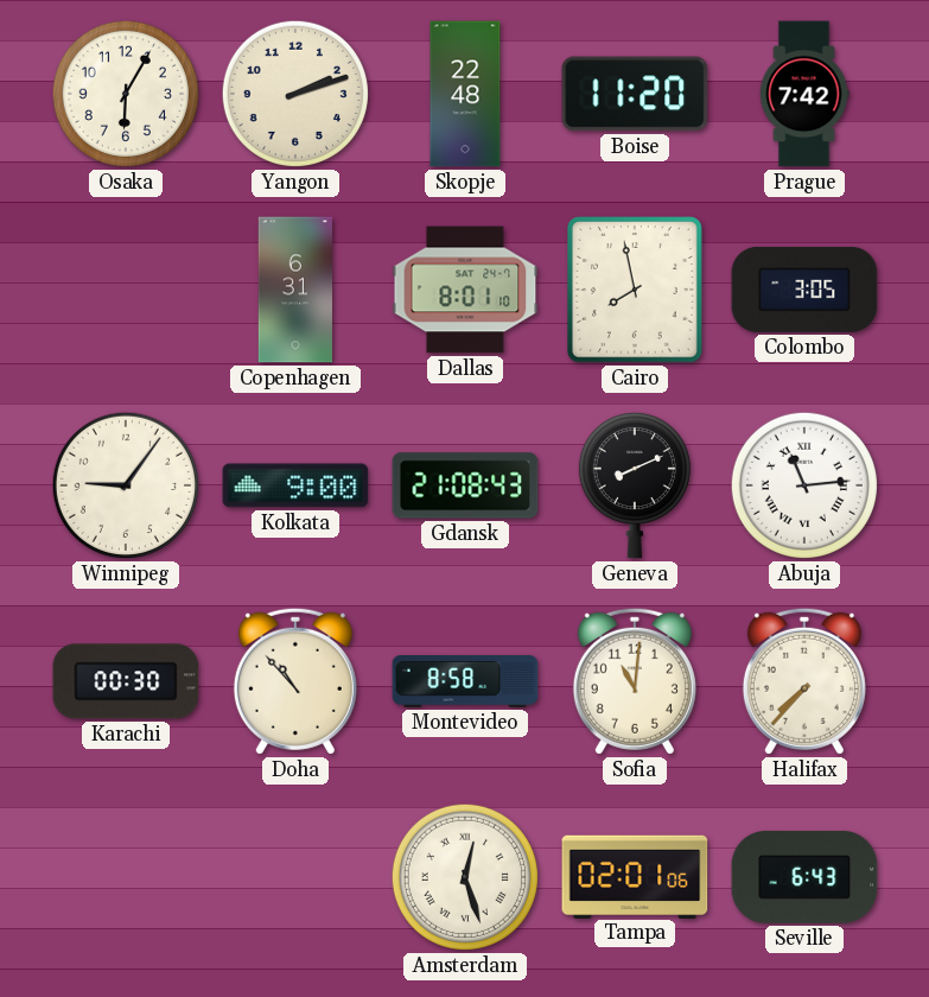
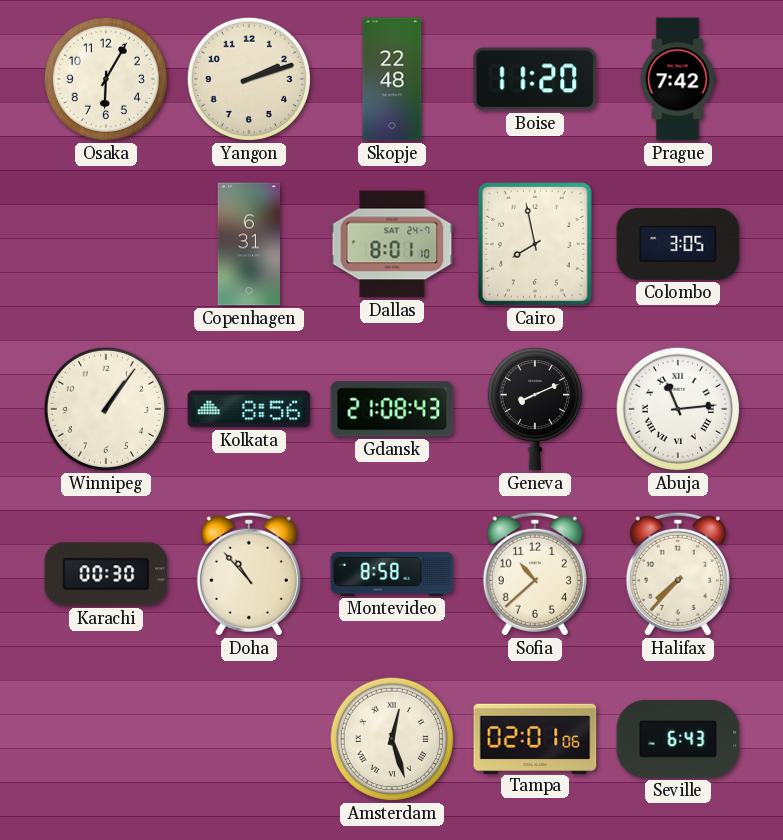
Winnipeg: 9:06 -> 1:06
Kolkata: 9:00 -> 8:56
Sofia: 11:01 -> 10:38
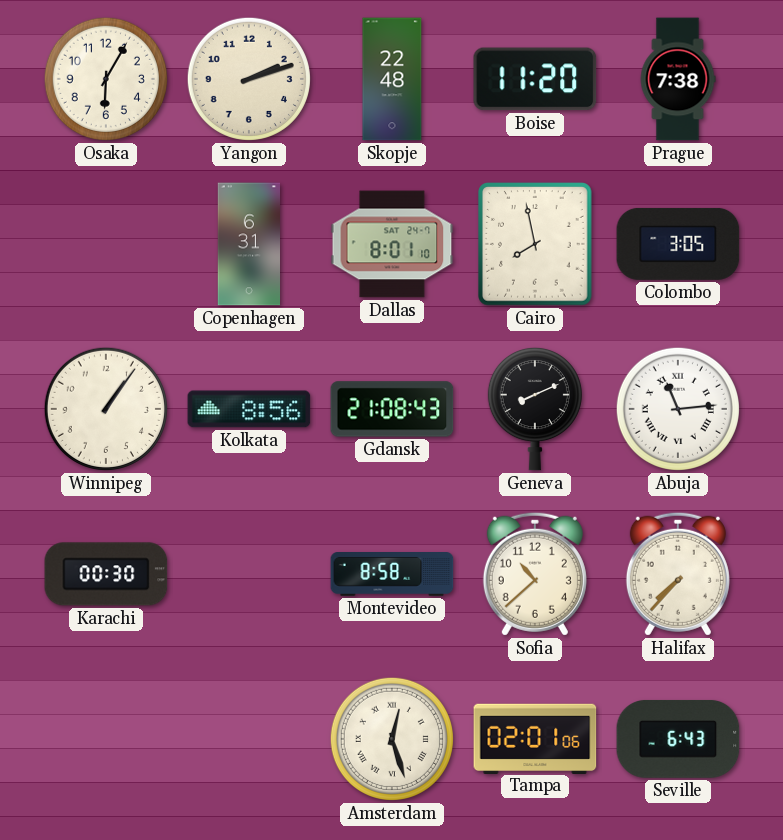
Prague: 7:42 -> 7:38
Doha: 10:53 -> none
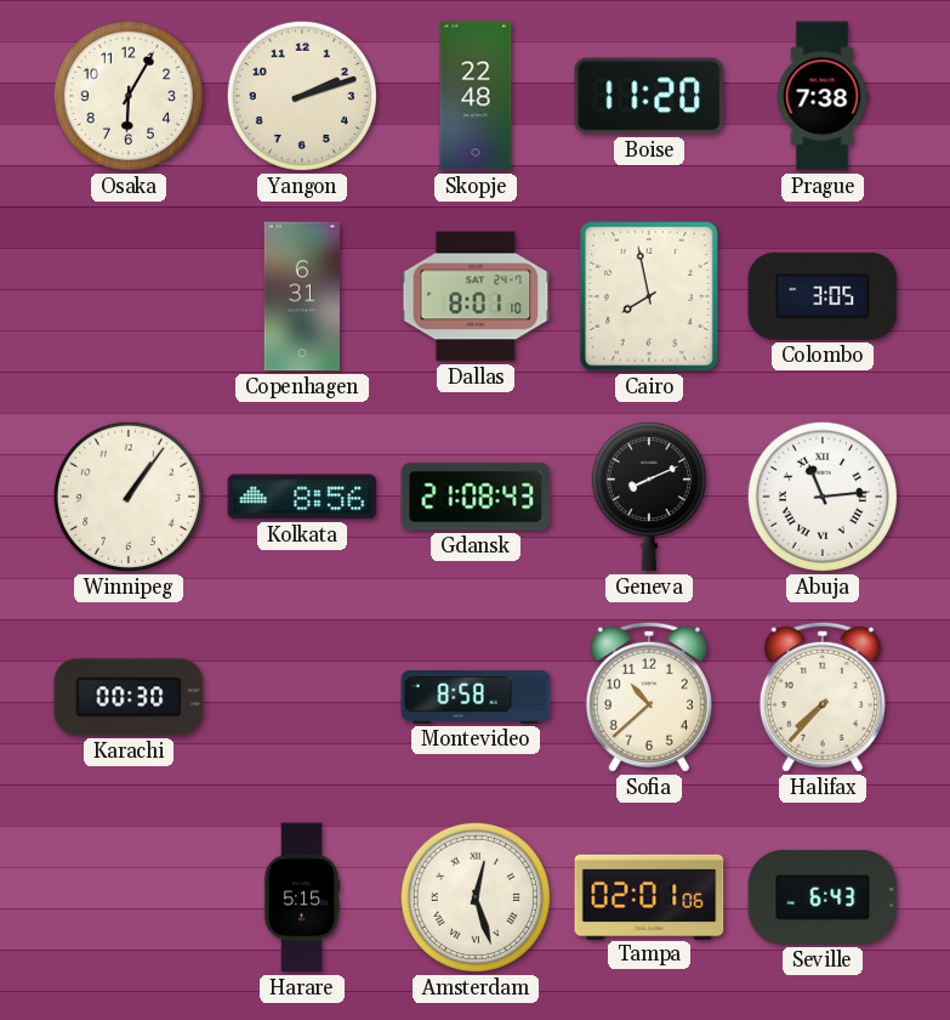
Harare: none -> 5:15
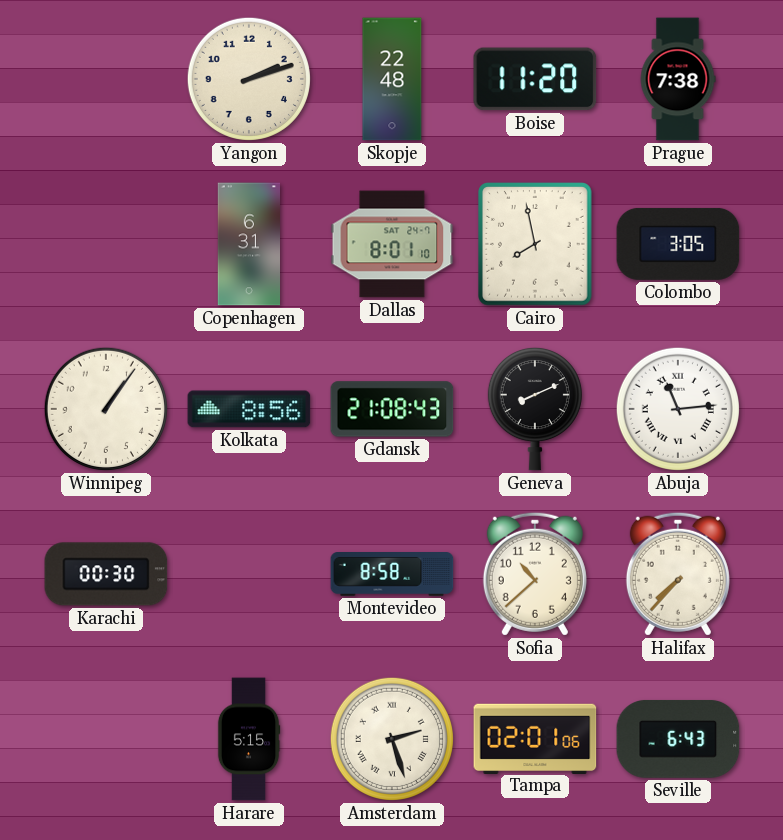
Osaka: 6:05 -> none
Amsterdam: 12:27 -> 2:27
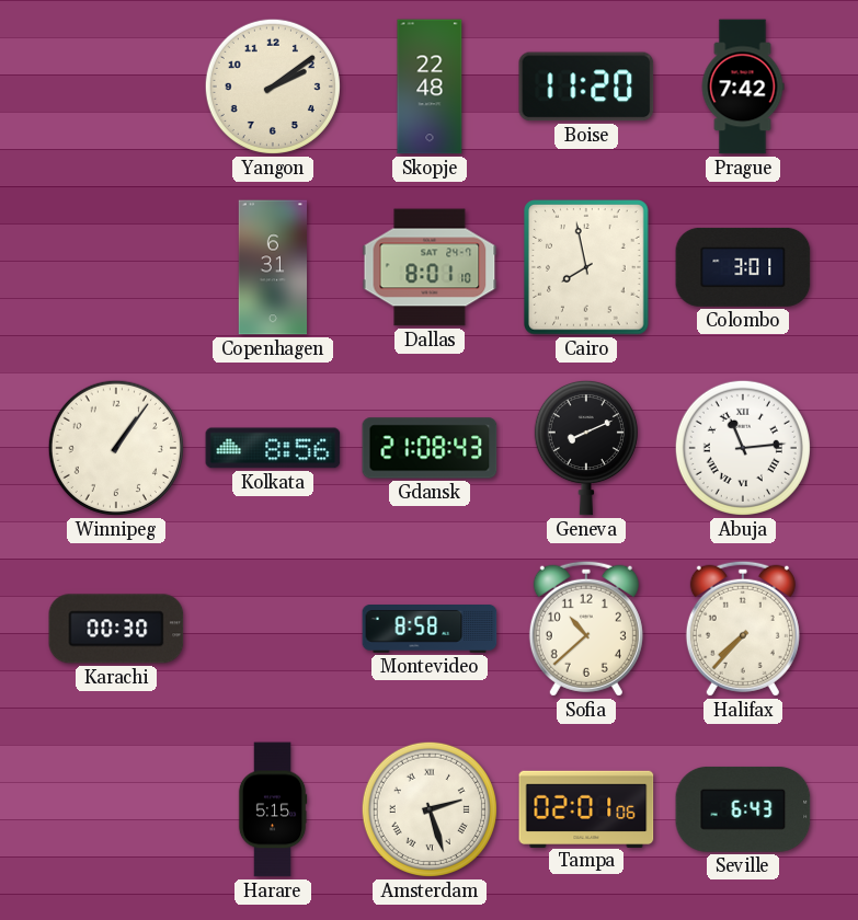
Yangon: 2:12 -> 2:09
Prague: 7:38 -> 7:42
Colombo: 3:05 -> 3:01
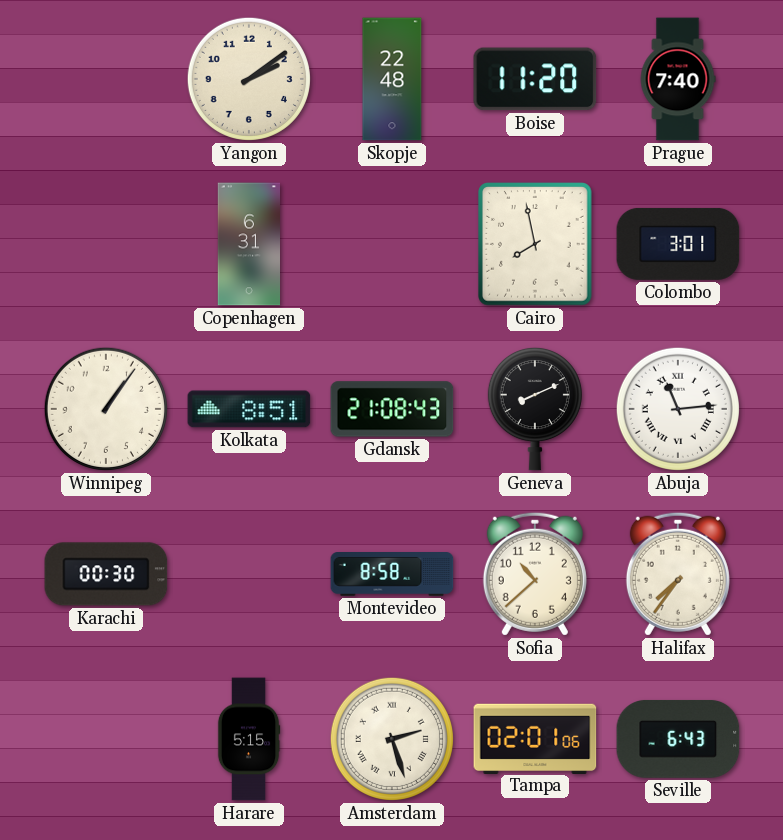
Prague: 7:42 -> 7:40
Dallas: 8:01 -> none
Kolkata: 8:56 -> 8:51
Halifax: 7:37 -> 7:36
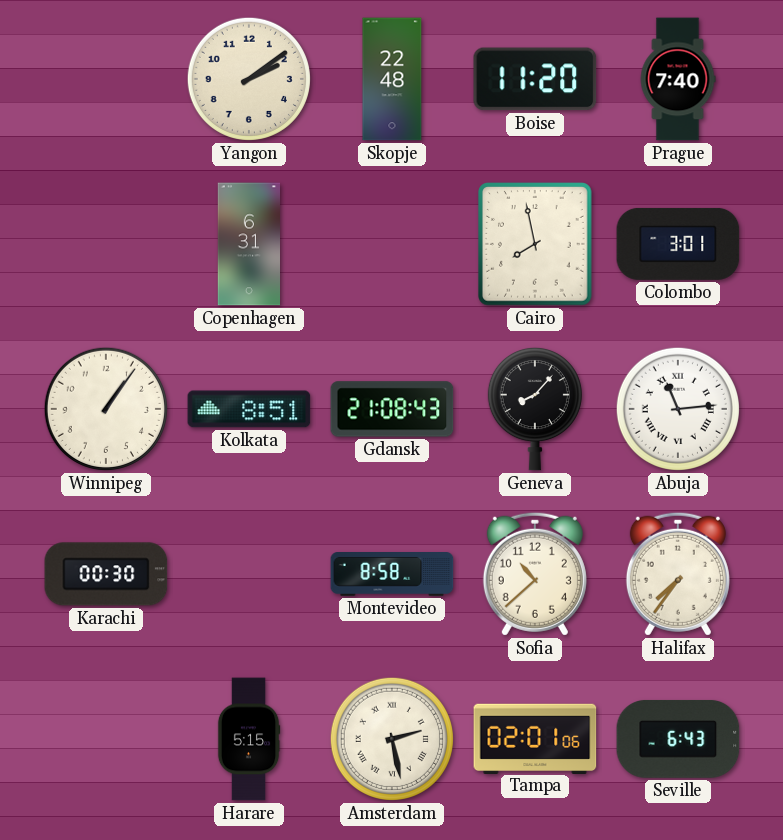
Geneva: 8:11 -> 8:07
Amsterdam: 2:27 -> 2:28
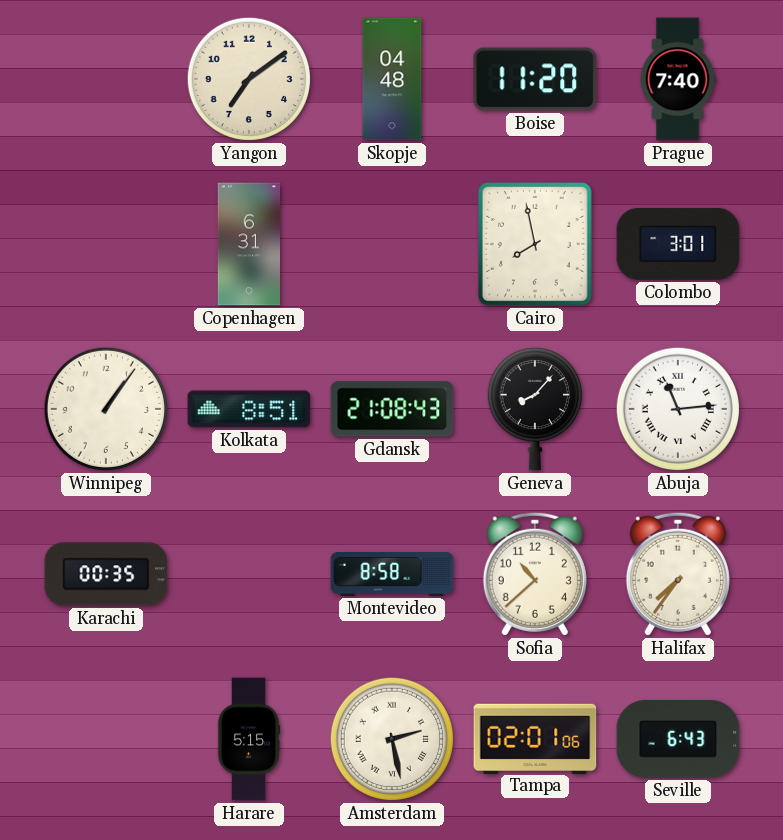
Yangon: 2:09 -> 7:09
Skopje: 22:48 -> 04:48
Karachi: 00:30 -> 00:35
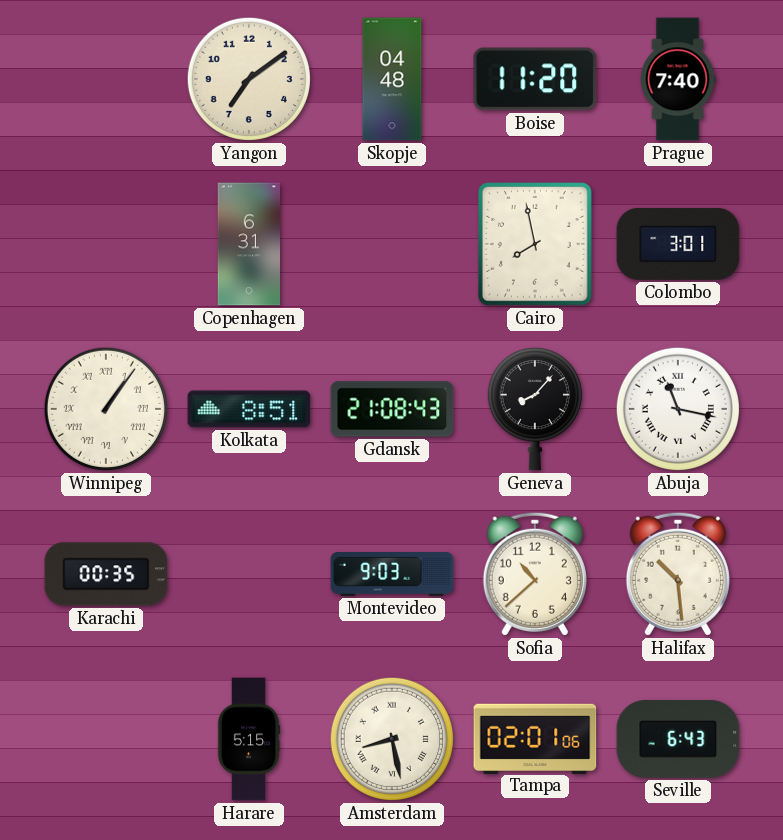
Winnipeg numerals: Arabic -> Roman
Abuja: 11:14 -> 11:17
Montevideo: 8:58 -> 9:03
Halifax: 7:36 -> 10:29
Amsterdam: 2:28 -> 8:28
